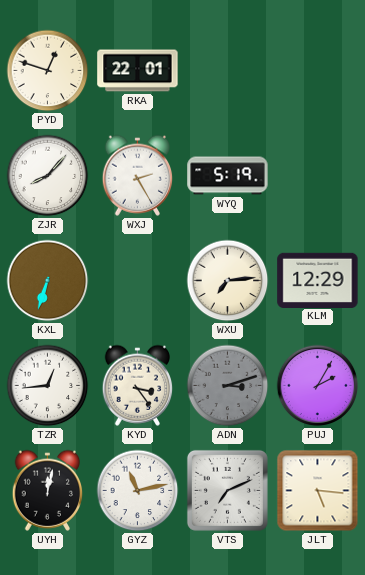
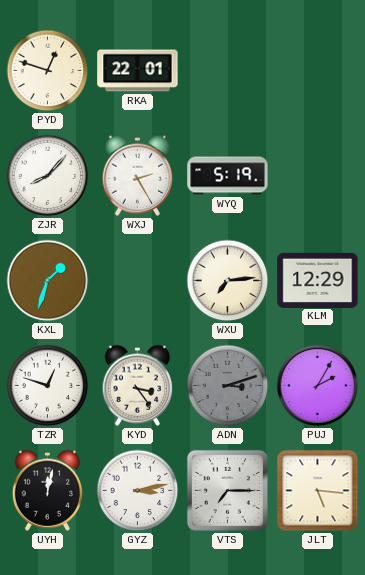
KXL: 6:33 -> 1:33
TZR: 12:44 -> 12:48
GYZ: 11:13 -> 3:13
VTS: 7:11 -> 7:15
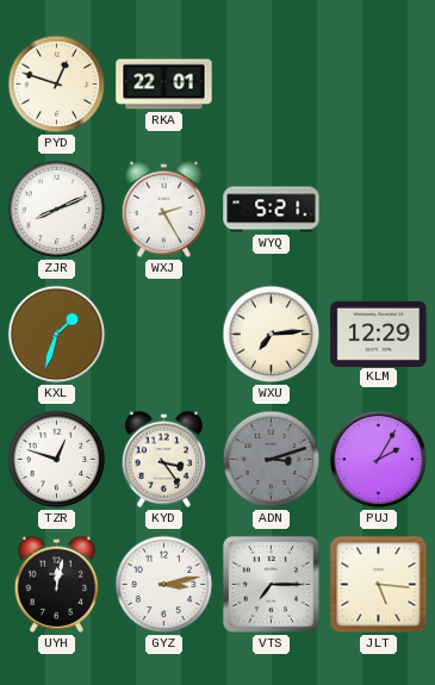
ZJR: 8:07 -> 8:11
WYQ: 5:19 -> 5:21
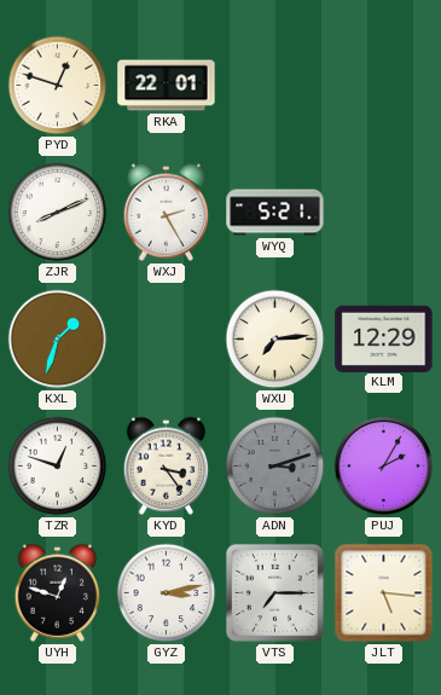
UYH: 12:02 -> 12:48
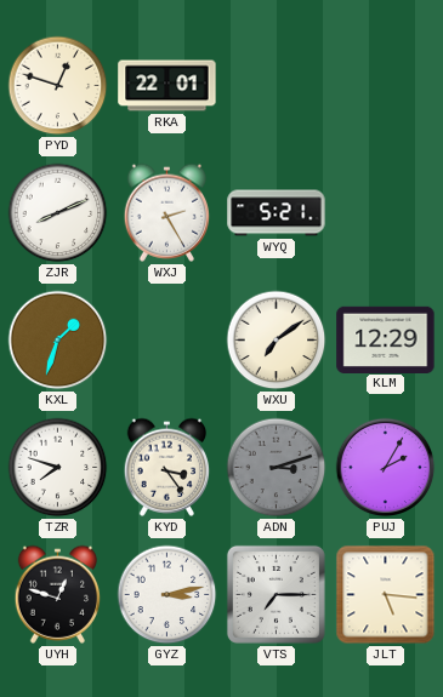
WXU: 7:14 -> 7:09
TZR: 12:48 -> 7:48
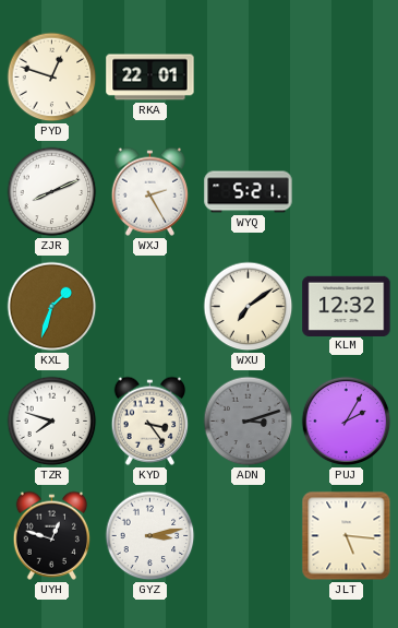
KLM: 12:29 -> 12:32
VTS: 7:15 -> none
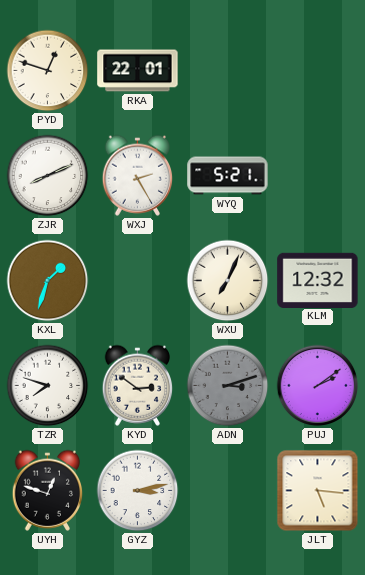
WXU: 7:09 -> 7:04
KYD: 3:24 -> 2:51
PUJ: 2:05 -> 2:09
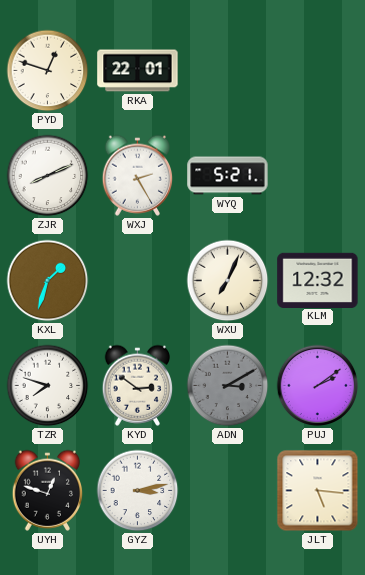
ADN: 3:12 -> 3:10
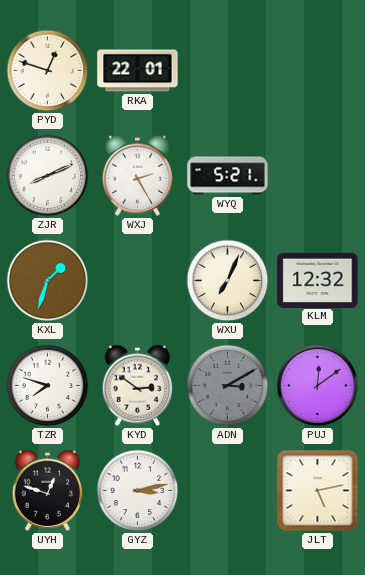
PUJ: 2:09 -> 12:09
JLT: 5:16 -> 5:13
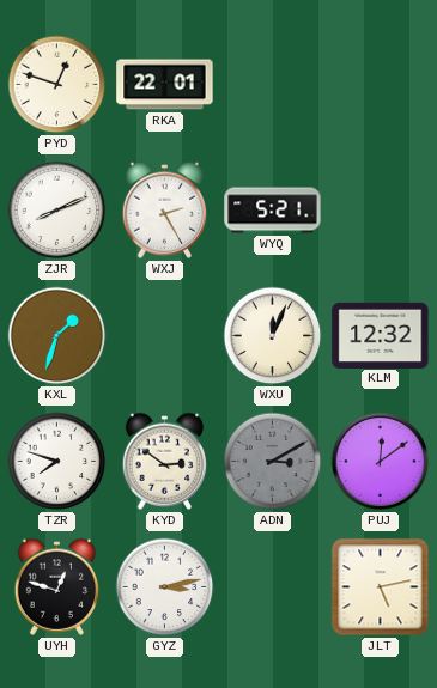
WXU: 7:04 -> 12:04
